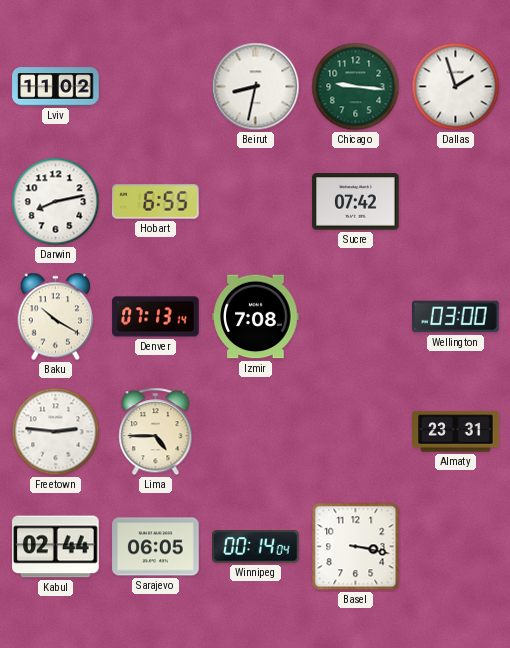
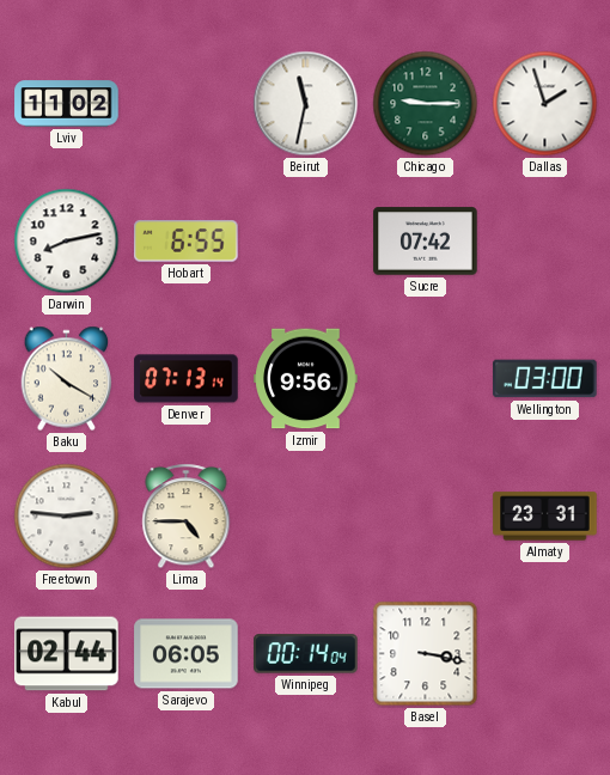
Beirut: 8:32 -> 11:32
Chicago: 9:16 -> 9:15
Izmir: 7:08 -> 9:56
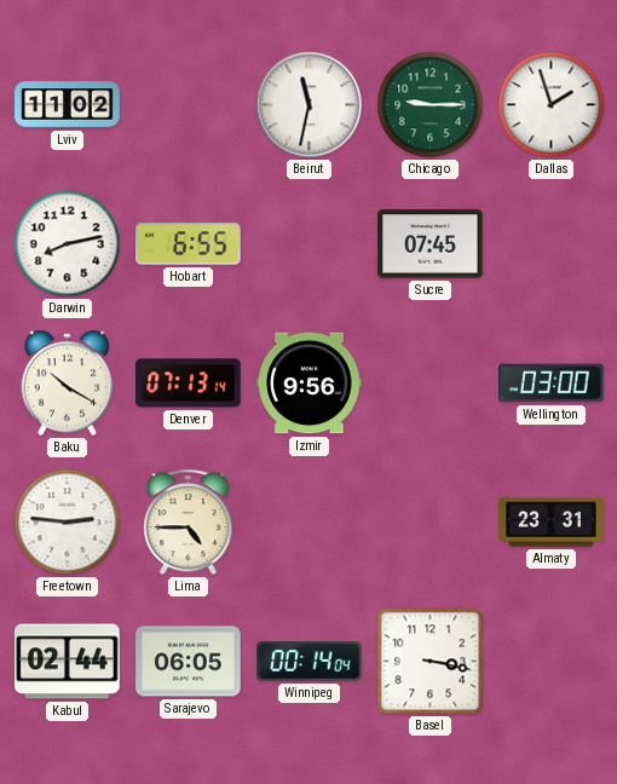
Sucre: 07:42 -> 07:45
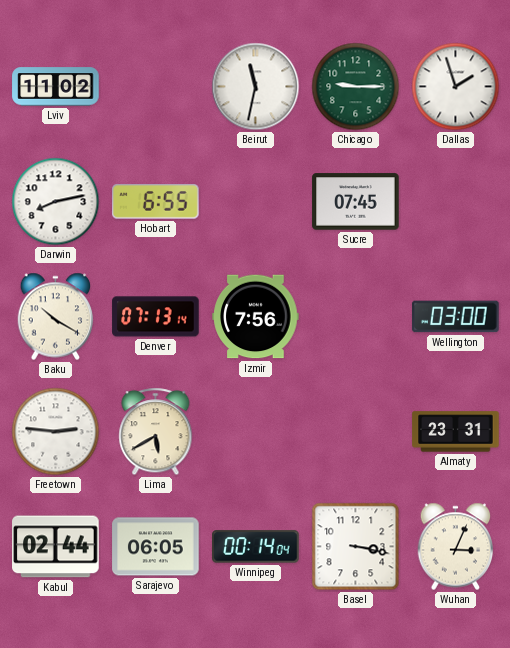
Izmir: 9:56 -> 7:56
Lima: 4:45 -> 5:40
Wuhan: none -> 3:04
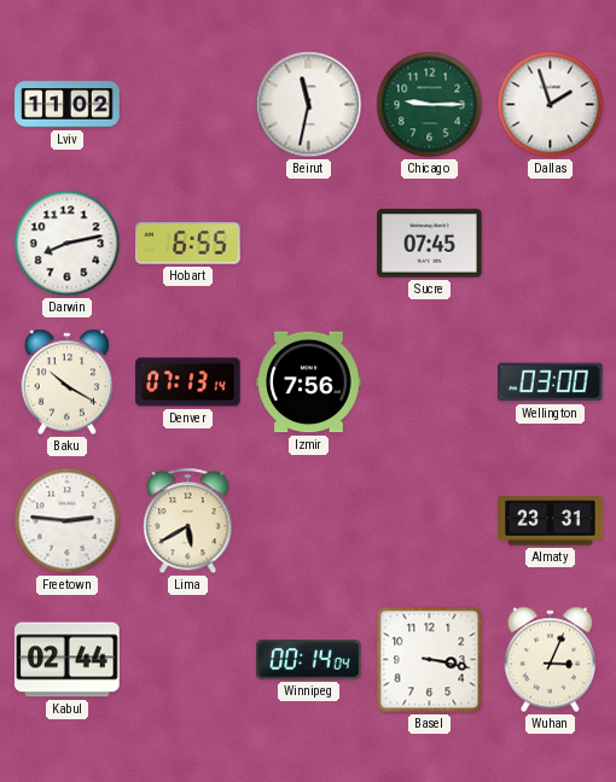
Sarajevo: 06:05 -> none
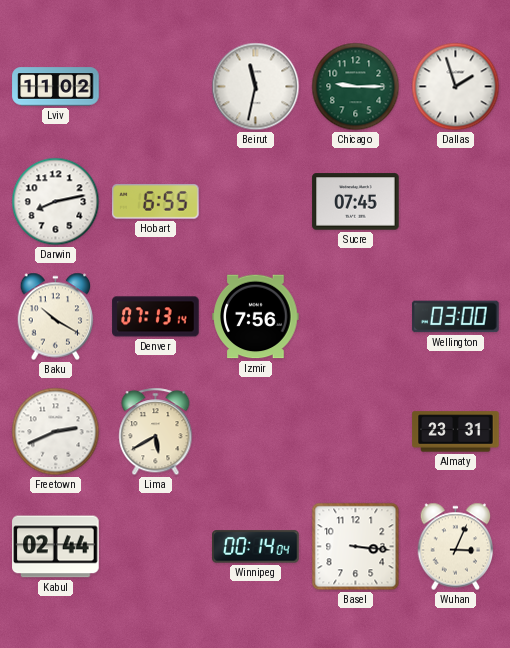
Freetown: 2:46 -> 2:41
Basel: 3:17 -> 3:16
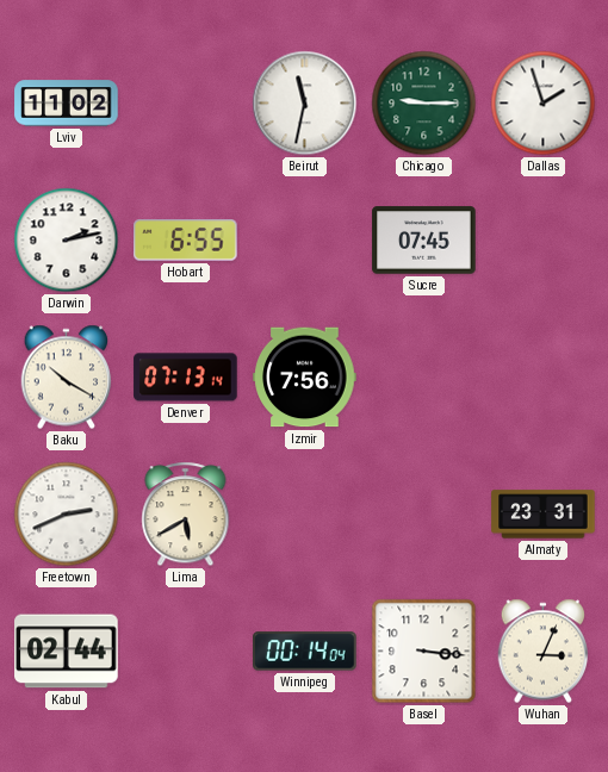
Darwin: 8:13 -> 2:13
Wellington: 03:00 -> none
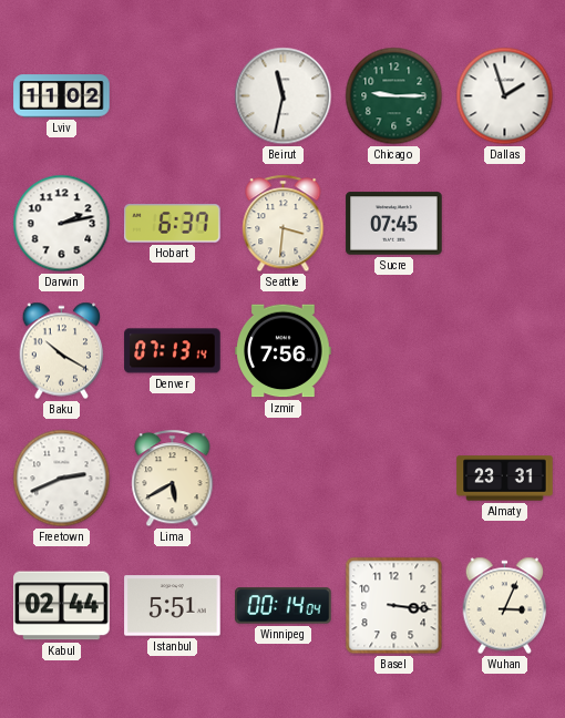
Hobart: 6:55 -> 6:37
Seattle: none -> 3:31
Istanbul: none -> 5:51
